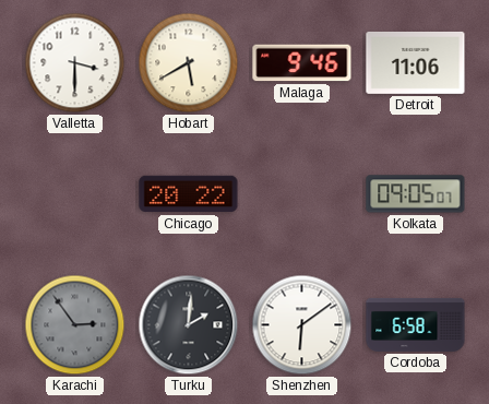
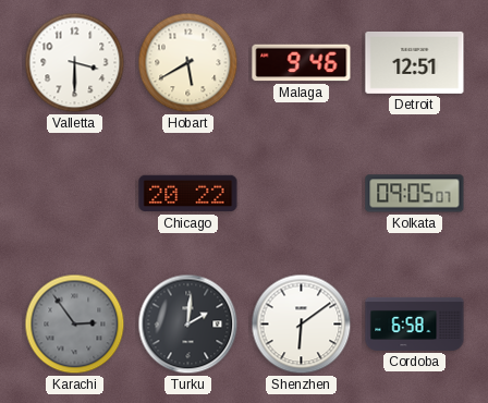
Detroit: 11:06 -> 12:51
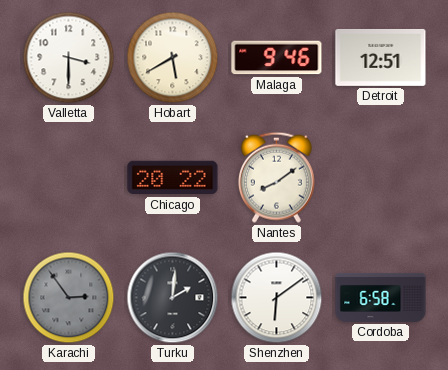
Nantes: none -> 8:09
Kolkata: 09:05 -> none
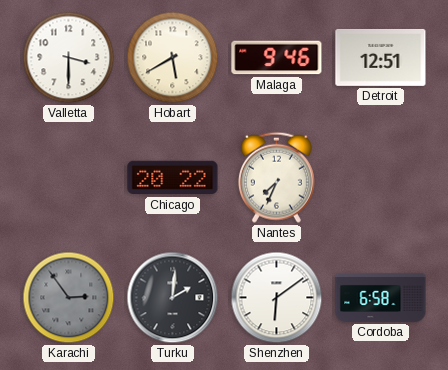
Nantes: 8:09 -> 7:34
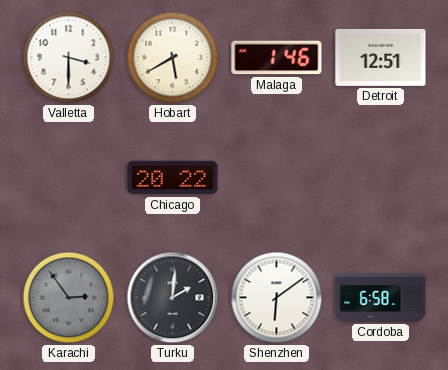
Malaga: 9:46 -> 1:46
Nantes: 7:34 -> none
